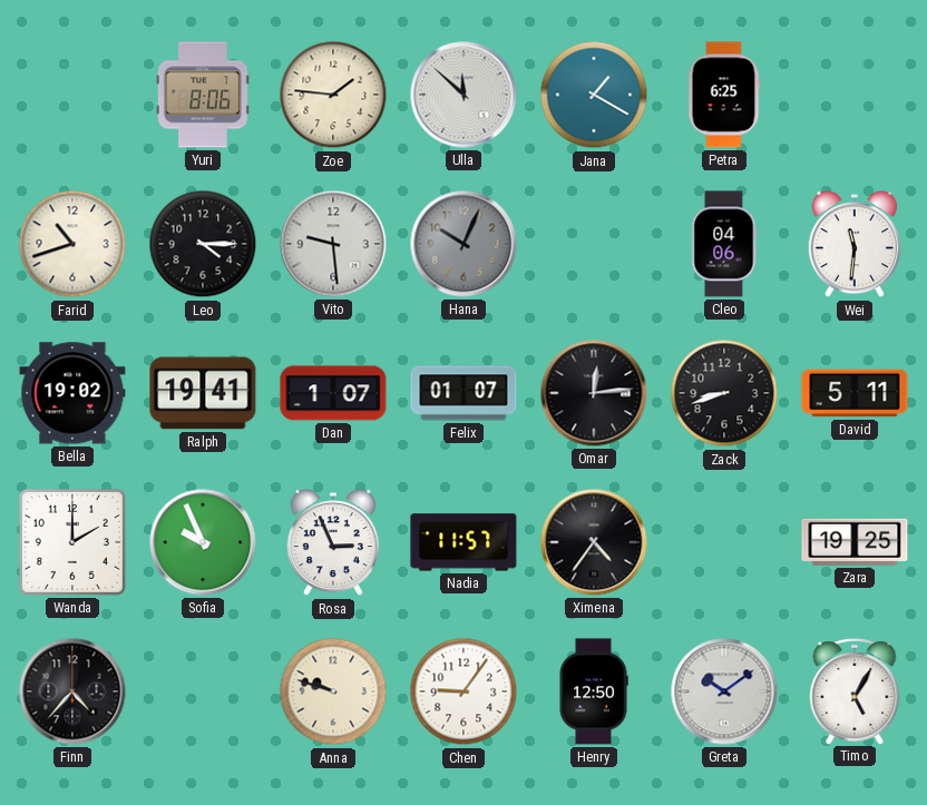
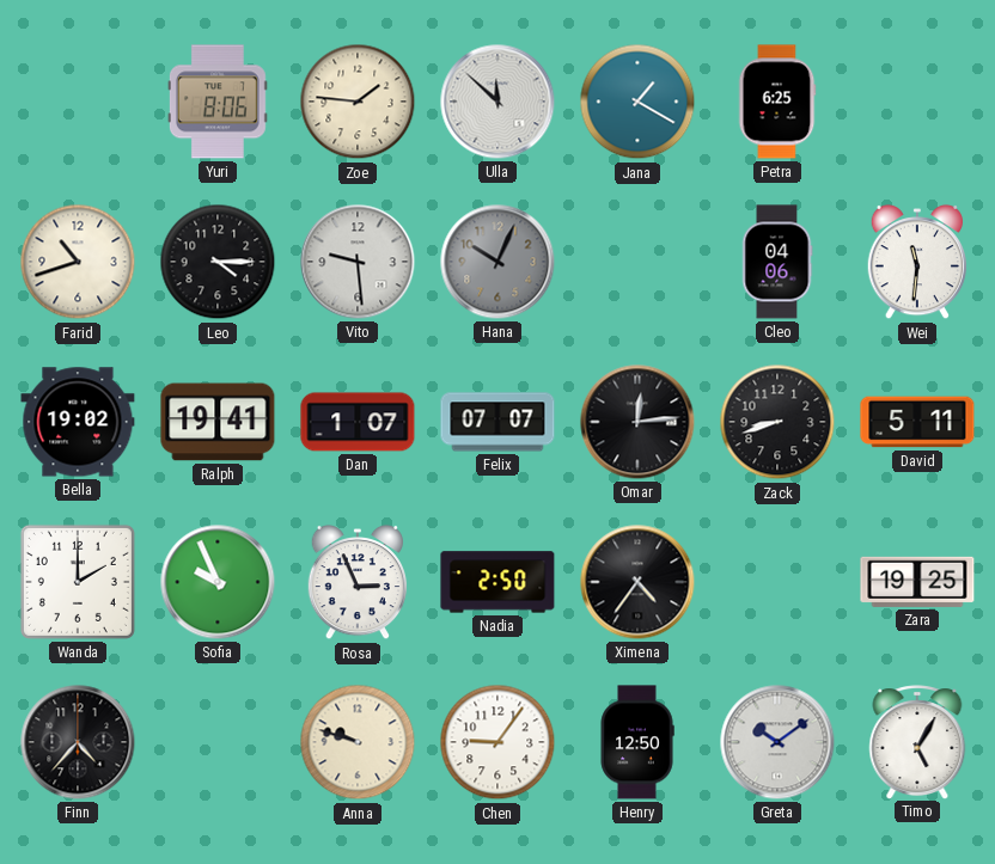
Felix: 01:07 -> 07:07
Nadia: 11:57 -> 2:50
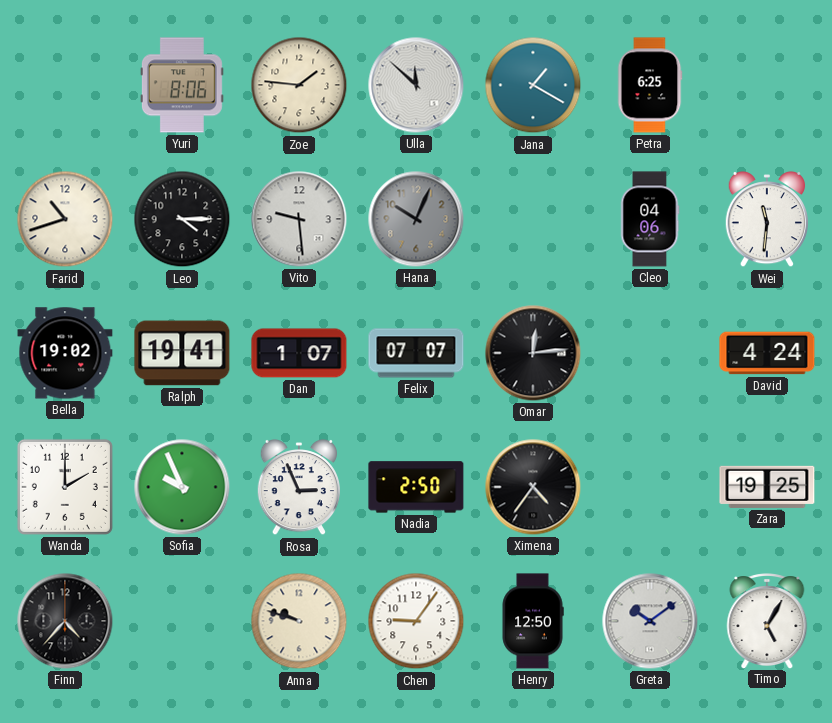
Zack: 8:42 -> none
David: 5:11 -> 4:24
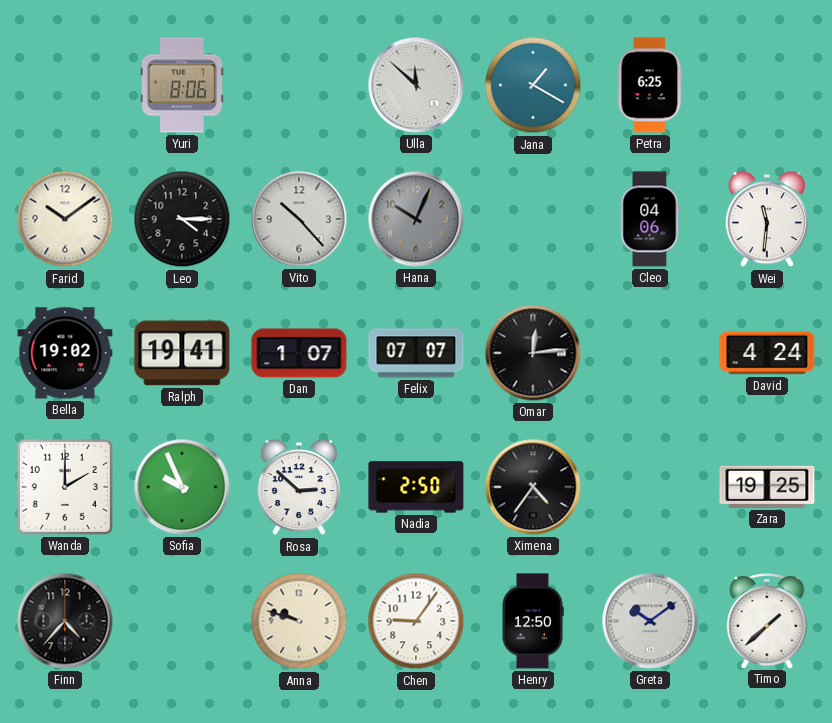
Zoe: 1:46 -> none
Farid: 10:42 -> 10:09
Vito: 9:29 -> 10:23
Rosa: 2:56 -> 2:52
Timo: 5:05 -> 1:38
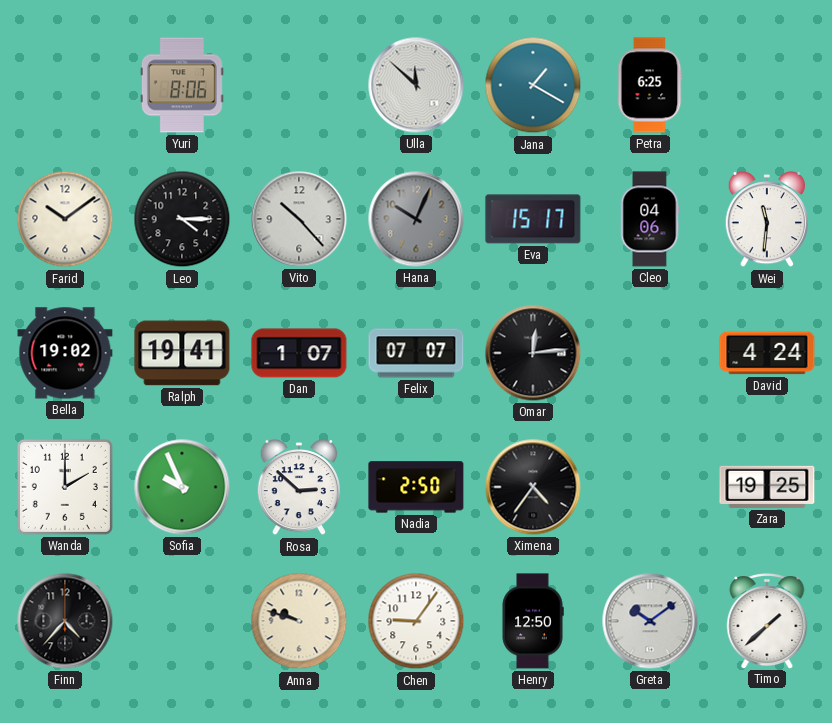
Eva: none -> 15:17
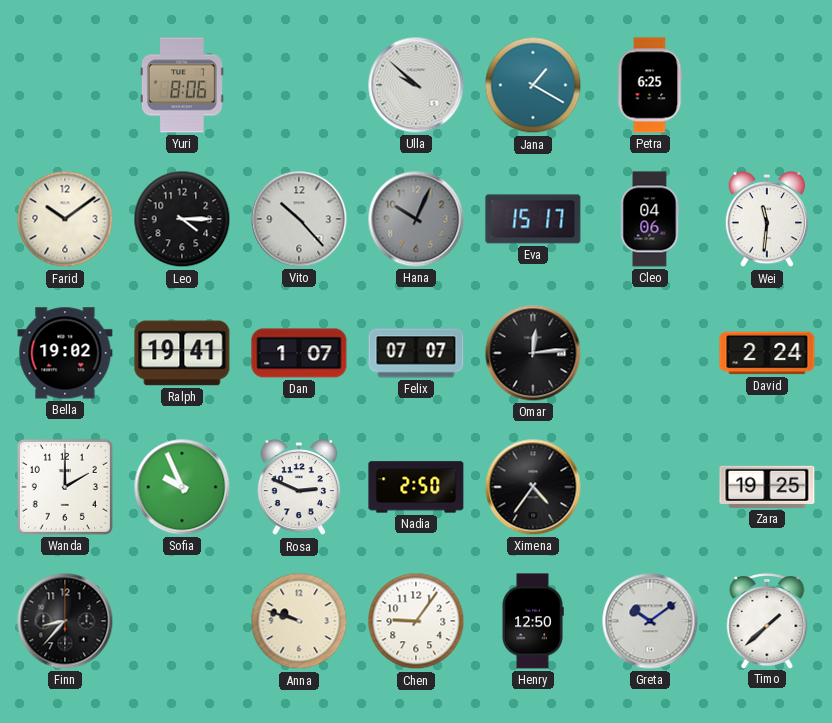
Ulla: 11:52 -> 9:52
David: 4:24 -> 2:24
Rosa: 2:52 -> 2:49
Finn: 4:37 -> 8:37
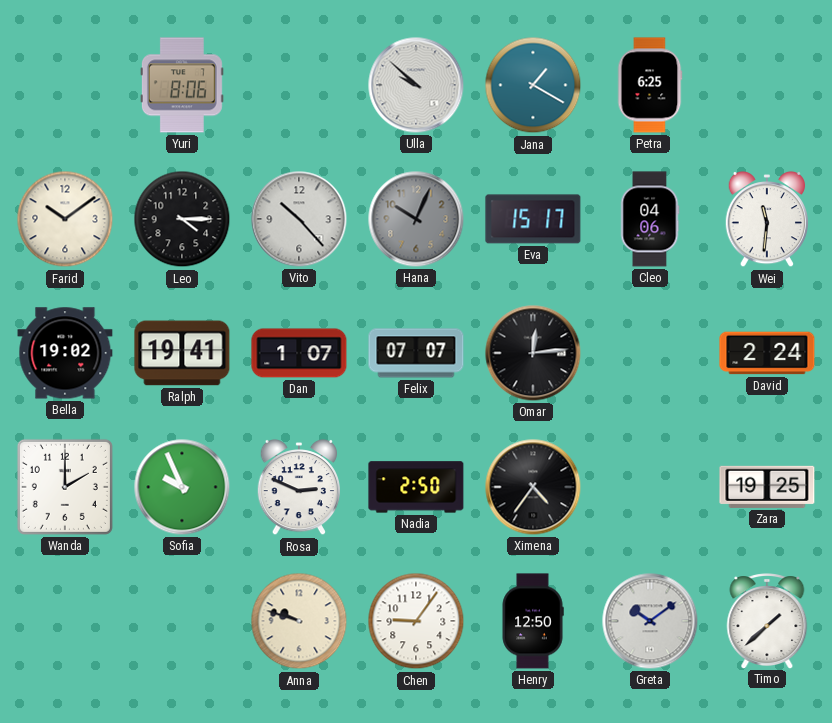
Finn: 8:37 -> none
